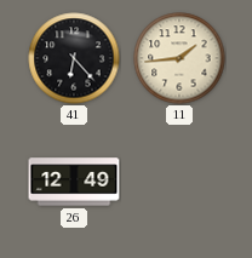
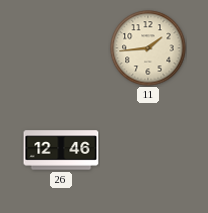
41: 6:23 -> none
26: 12:49 -> 12:46
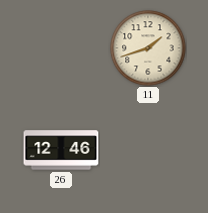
11: 1:44 -> 1:42
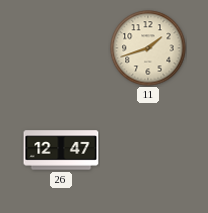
26: 12:46 -> 12:47
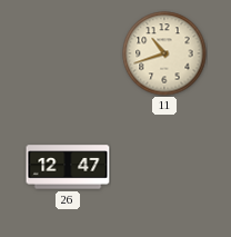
11: 1:42 -> 10:42
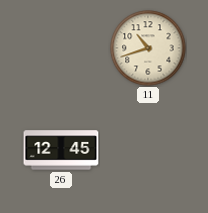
26: 12:47 -> 12:45
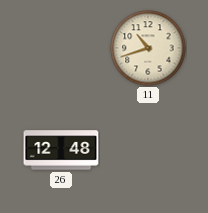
26: 12:45 -> 12:48
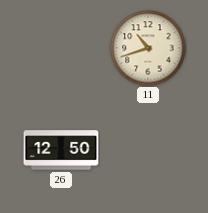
26: 12:48 -> 12:50
